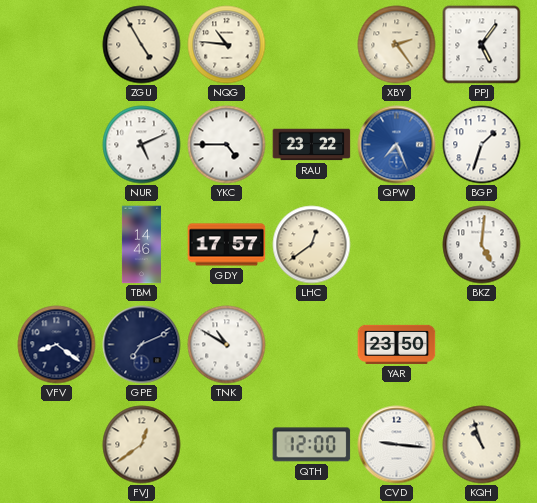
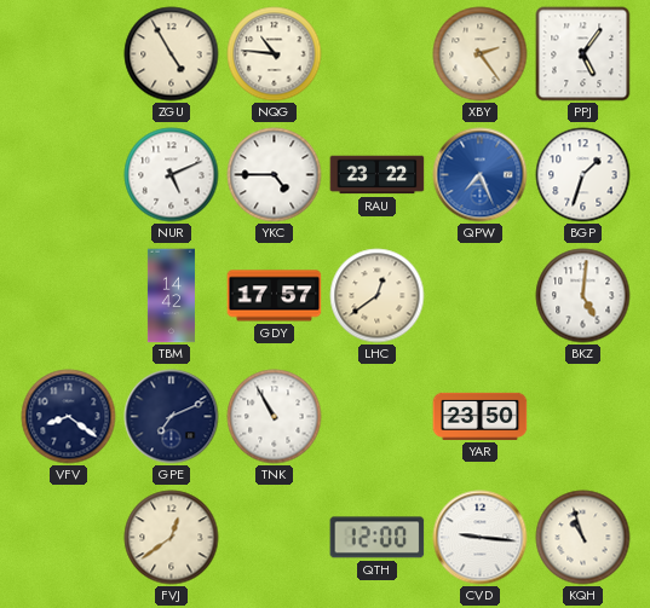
TBM: 14:46 -> 14:42
TNK: 10:50 -> 10:55
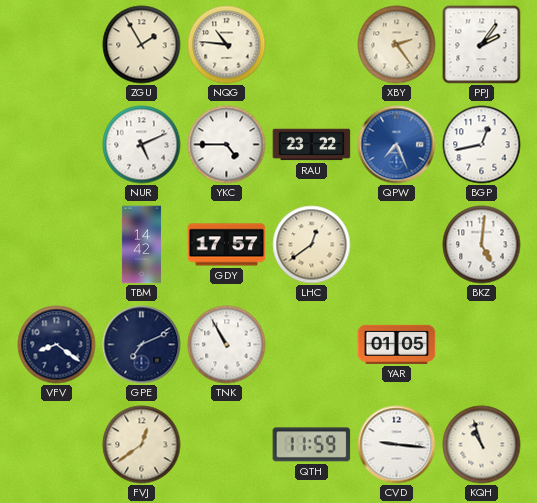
ZGU: 4:55 -> 1:55
PPJ: 5:06 -> 2:06
BGP: 1:33 -> 12:43
YAR: 23:50 -> 01:05
QTH: 12:00 -> 11:59
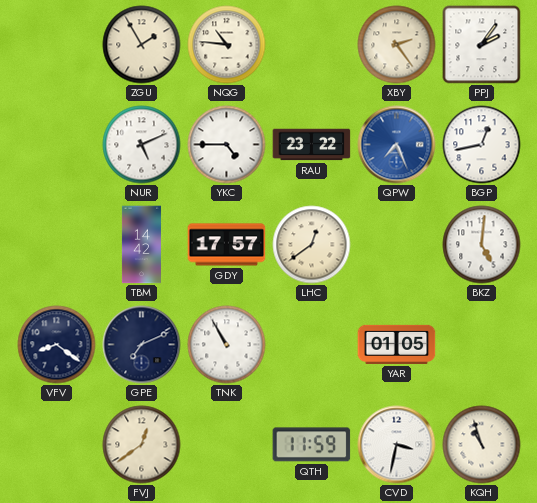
CVD: 9:16 -> 3:32
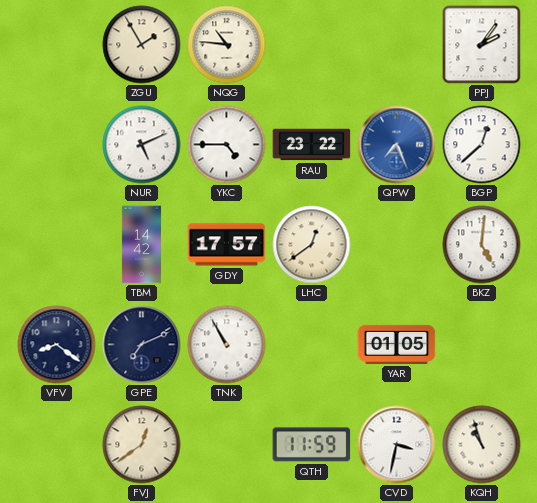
XBY: 2:24 -> none
BGP: 12:43 -> 12:38
